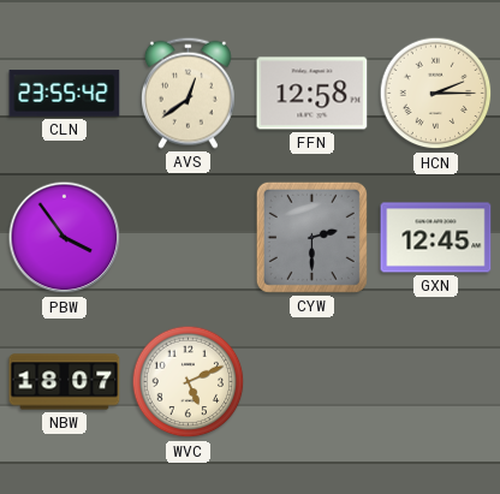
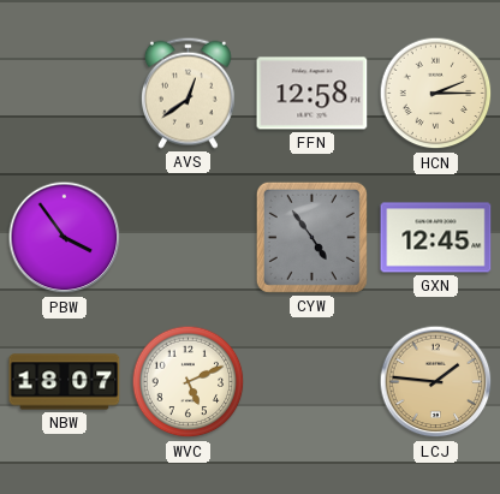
CLN: 23:55 -> none
CYW: 2:30 -> 4:54
LCJ: none -> 1:46
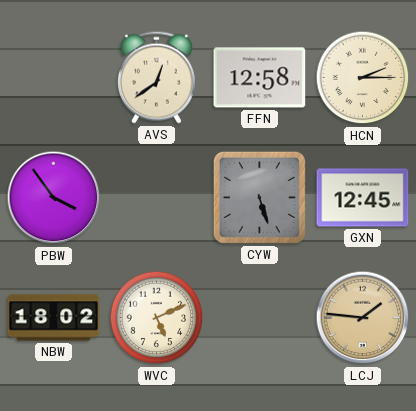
CYW: 4:54 -> 5:27
NBW: 18:07 -> 18:02
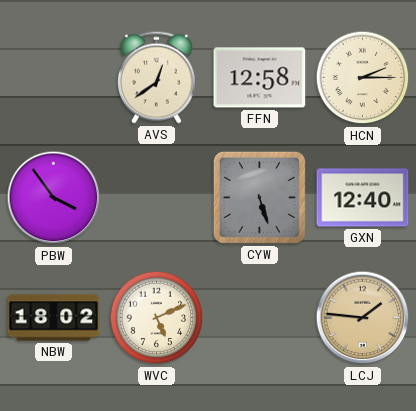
GXN: 12:45 -> 12:40
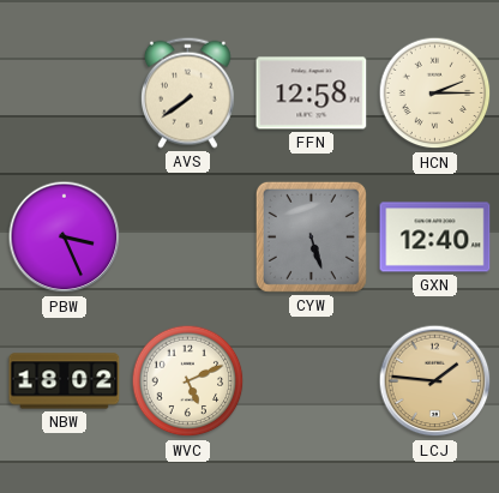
AVS: 12:39 -> 7:39
PBW: 3:54 -> 3:26
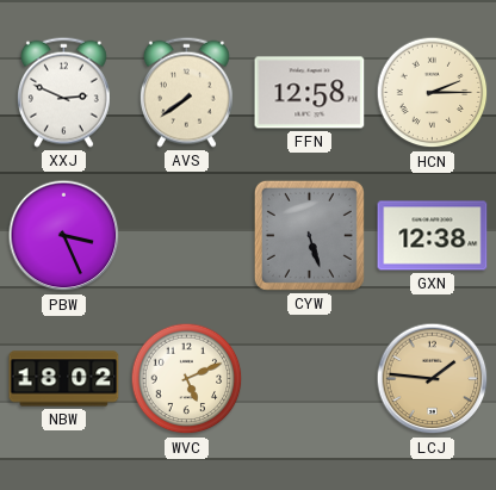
XXJ: none -> 2:49
GXN: 12:40 -> 12:38
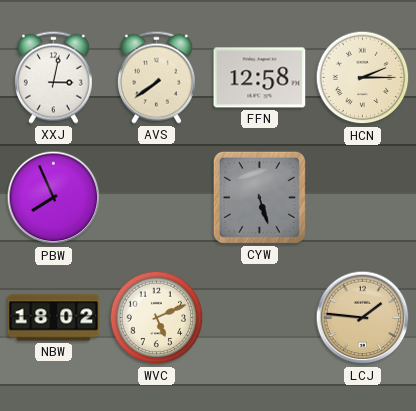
XXJ: 2:49 -> 3:02
PBW: 3:26 -> 7:56
GXN: 12:38 -> none
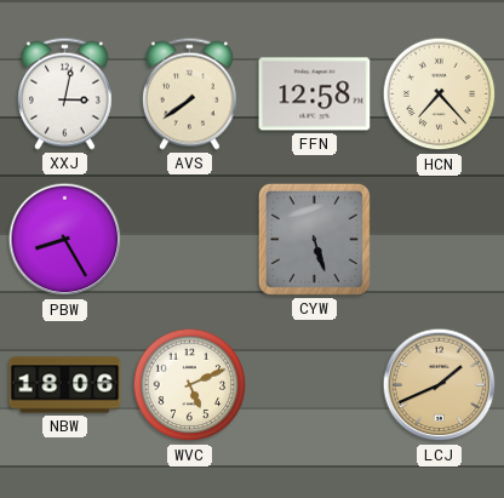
HCN: 2:15 -> 7:23
PBW: 7:56 -> 8:25
NBW: 18:02 -> 18:06
LCJ: 1:46 -> 1:41
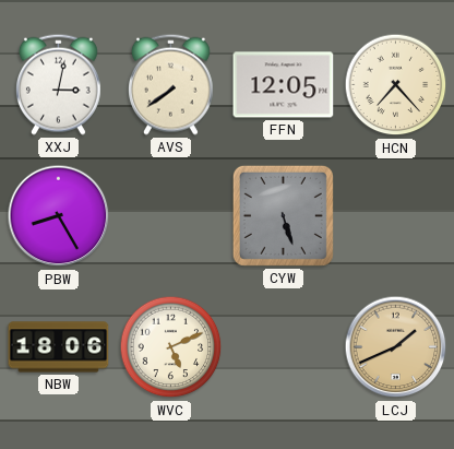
FFN: 12:58 -> 12:05
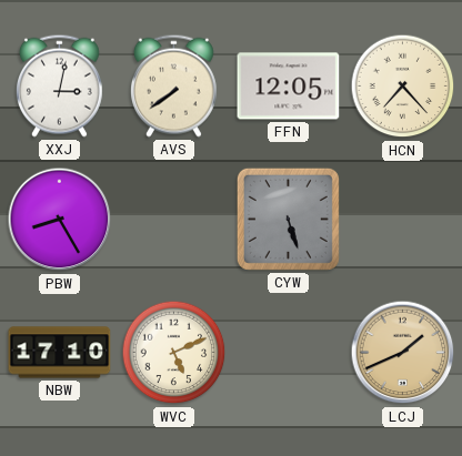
NBW: 18:06 -> 17:10
